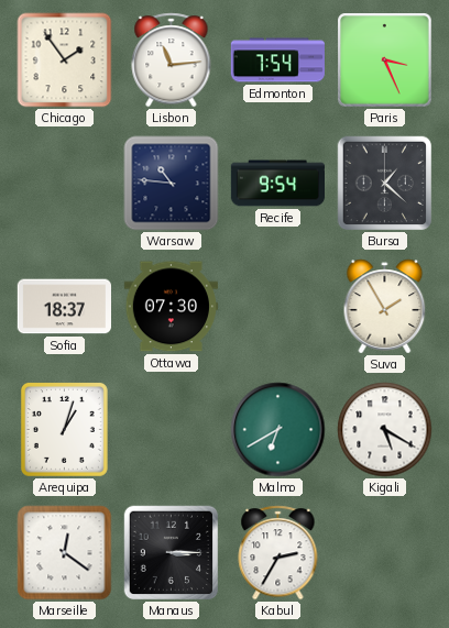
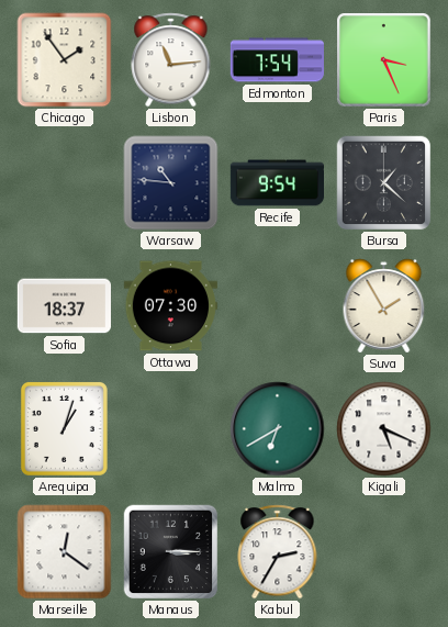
Kigali: 5:20 -> 5:19
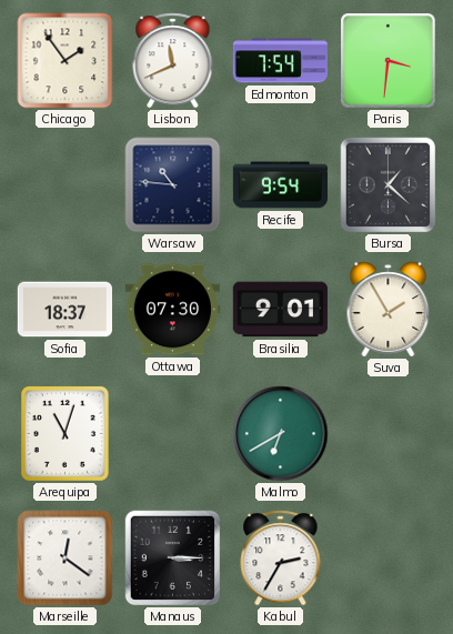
Lisbon: 11:14 -> 11:41
Paris: 3:26 -> 3:31
Brasilia: none -> 9:01
Arequipa: 1:03 -> 11:03
Kigali: 5:19 -> none
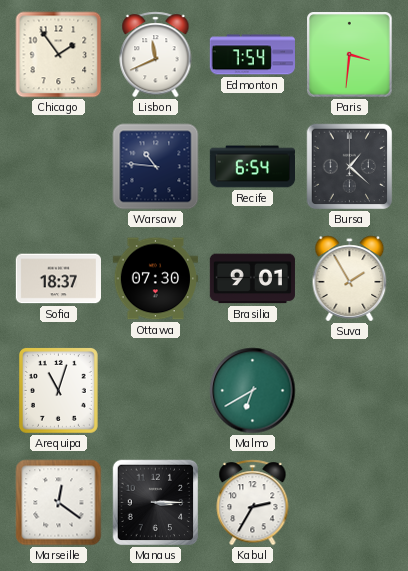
Recife: 9:54 -> 6:54
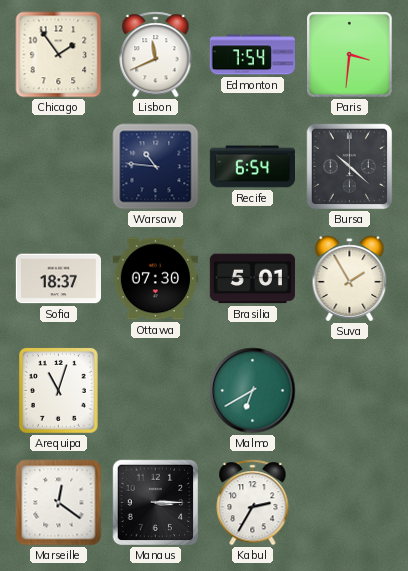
Bursa: 1:22 -> 10:22
Brasilia: 9:01 -> 5:01
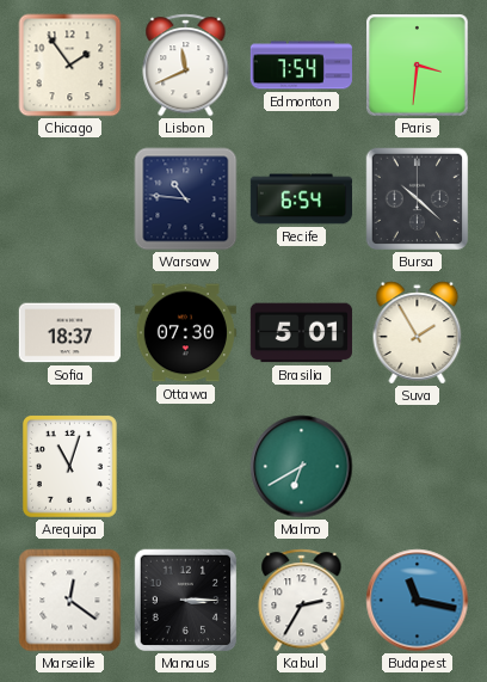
Budapest: none -> 11:17
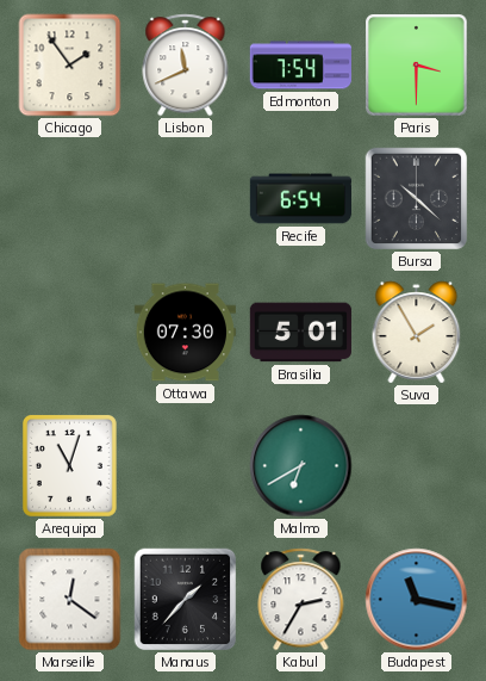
Paris: 3:31 -> 3:30
Warsaw: 10:46 -> none
Sofia: 18:37 -> none
Manaus: 3:15 -> 1:37
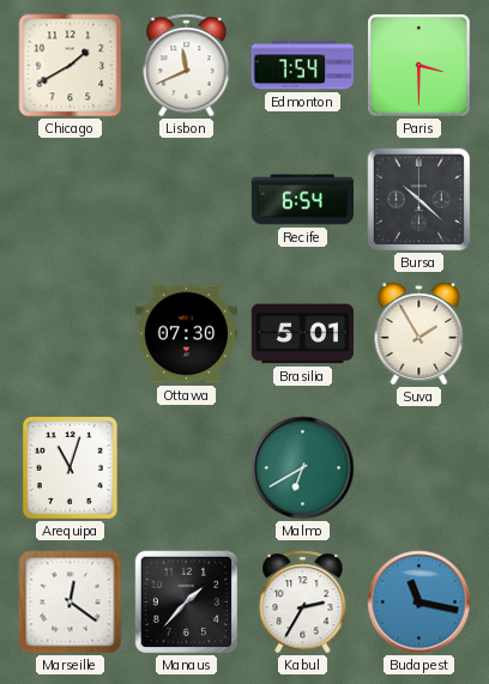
Chicago: 1:54 -> 1:40
